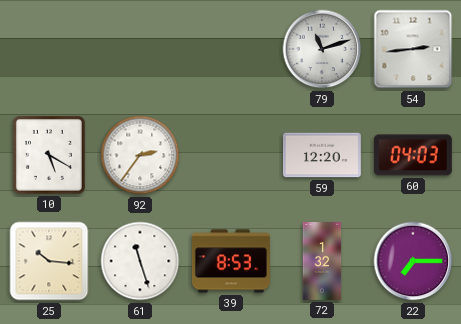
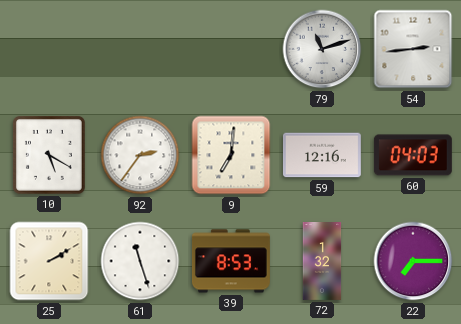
9: none -> 7:01
59: 12:20 -> 12:16
25: 10:16 -> 2:10
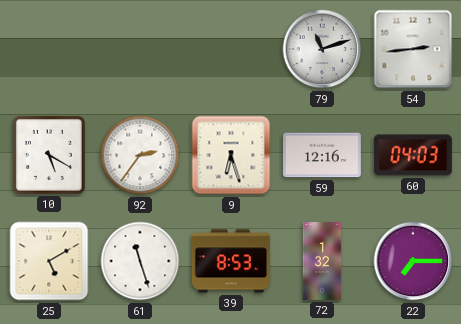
9: 7:01 -> 6:27
25: 2:10 -> 5:10
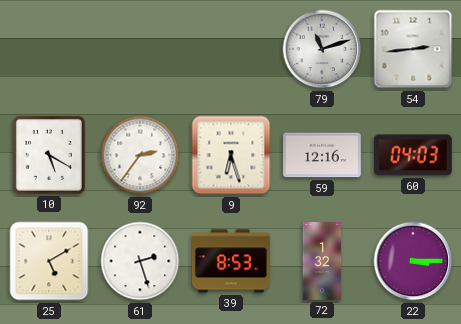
61: 11:27 -> 2:27
22: 7:15 -> 3:15
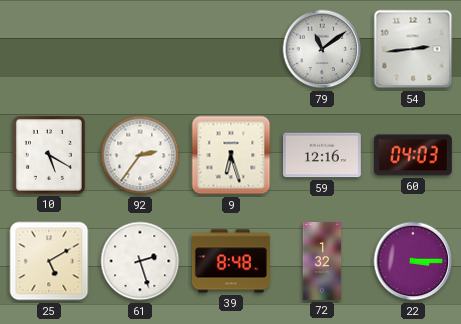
79: 11:12 -> 11:09
39: 8:53 -> 8:48
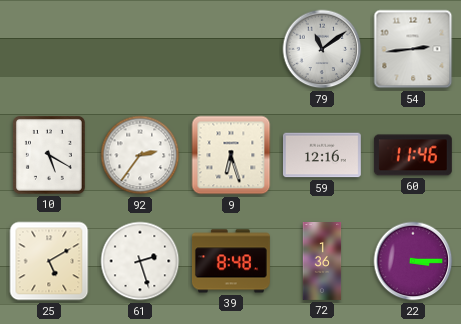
60: 04:03 -> 11:46
72: 1:32 -> 1:36
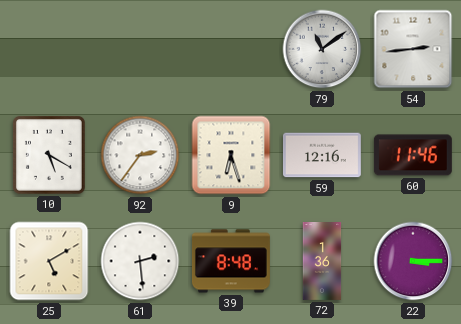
61: 2:27 -> 2:29
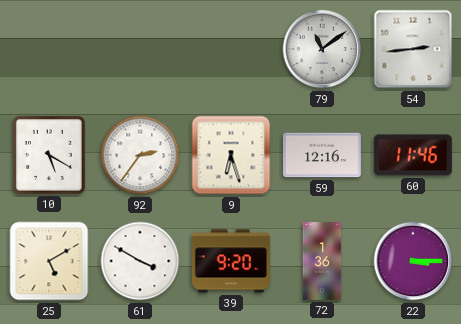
61: 2:29 -> 3:50
39: 8:48 -> 9:20
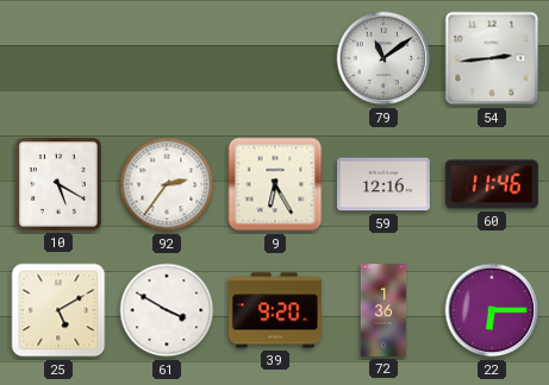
9: 6:27 -> 6:25
22: 3:15 -> 6:15
